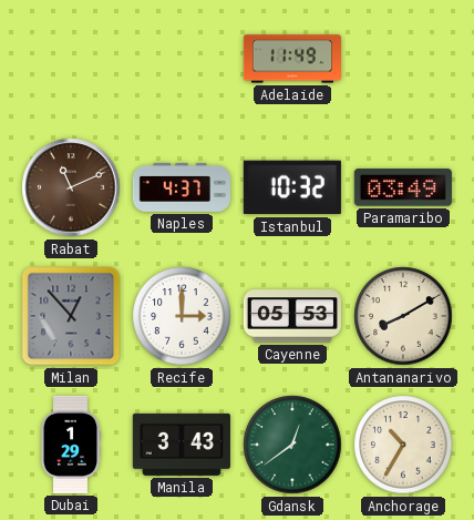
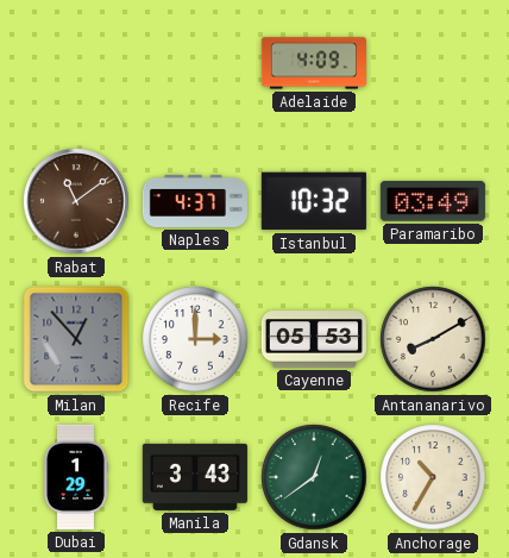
Adelaide: 11:49 -> 4:09
Rabat: 11:11 -> 11:09
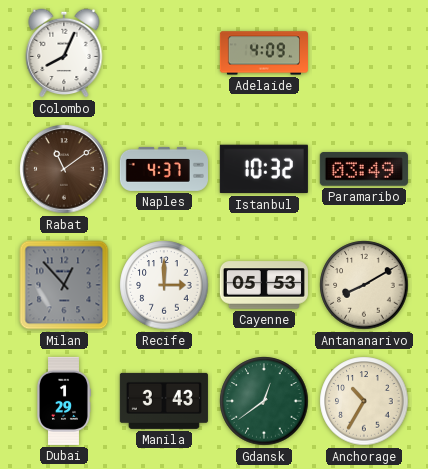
Colombo: none -> 8:04
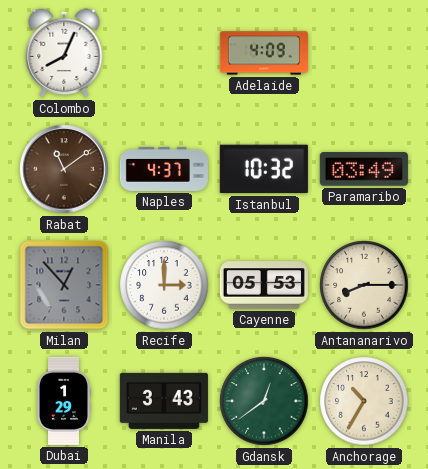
Antananarivo: 8:10 -> 8:15
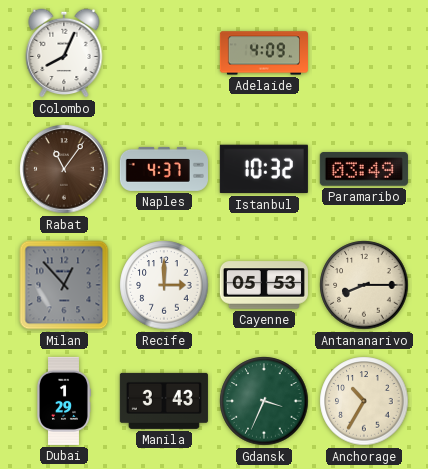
Rabat: 11:09 -> 11:06
Gdansk: 12:39 -> 3:34
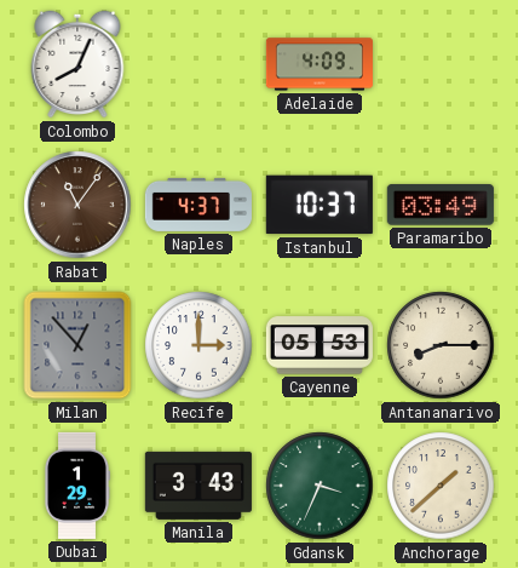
Istanbul: 10:32 -> 10:37
Anchorage: 10:35 -> 1:38
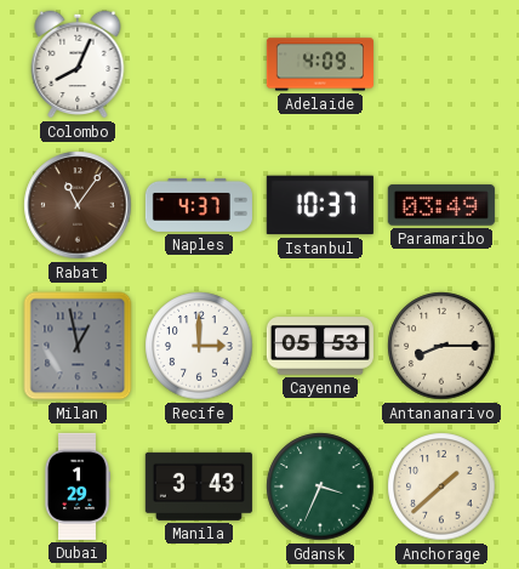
Milan: 12:53 -> 12:58
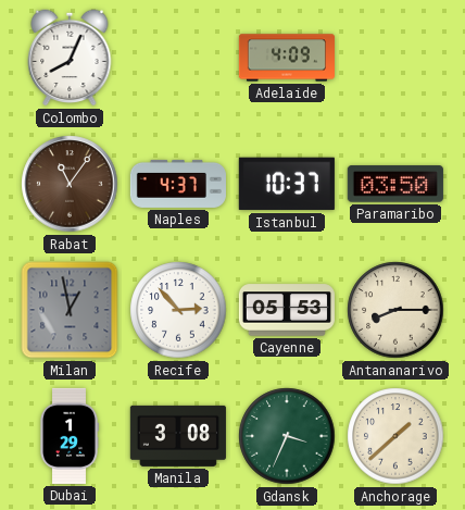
Paramaribo: 03:49 -> 03:50
Recife: 3:00 -> 2:53
Manila: 3:43 -> 3:08
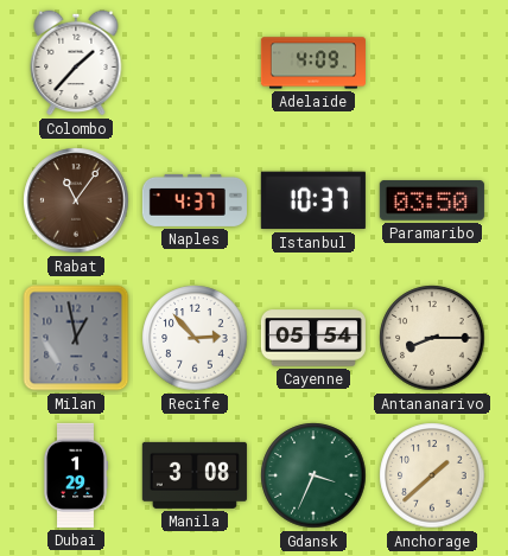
Colombo: 8:04 -> 1:37
Cayenne: 05:53 -> 05:54
